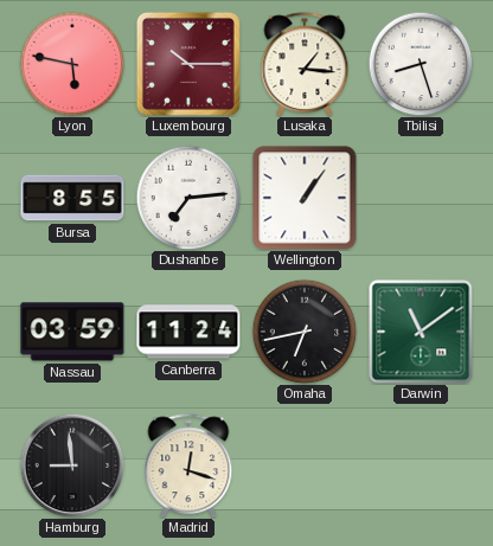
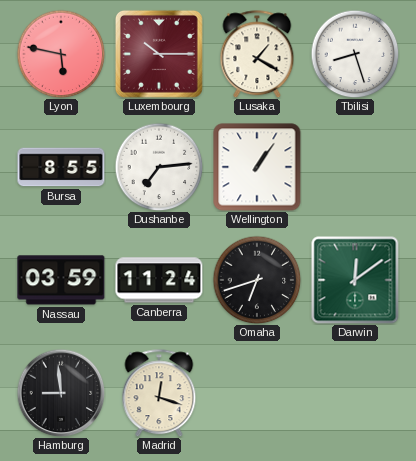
Lusaka: 1:16 -> 1:20
Omaha: 6:43 -> 6:42
Darwin: 11:09 -> 12:09
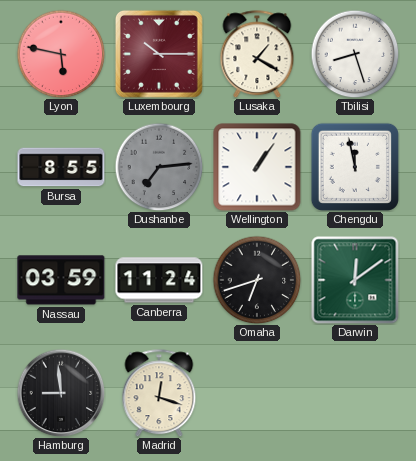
Dushanbe dial: white -> grey
Chengdu: none -> 11:58
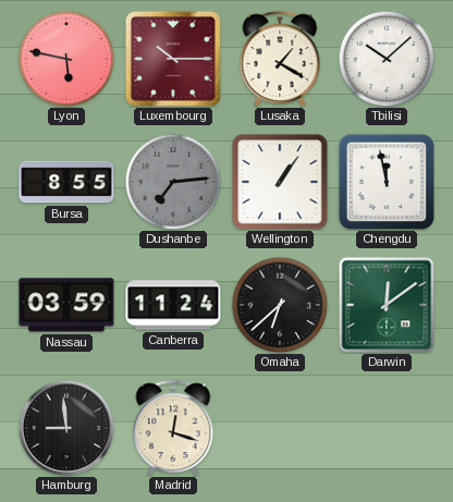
Tbilisi: 8:27 -> 10:08
Omaha: 6:42 -> 6:38
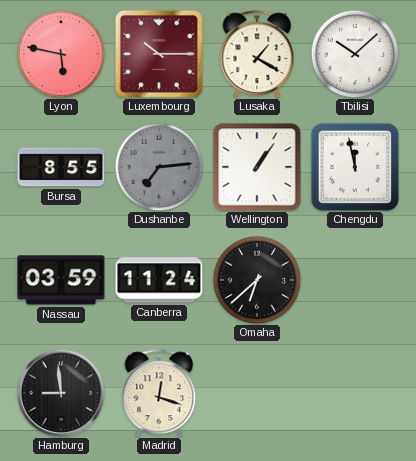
Darwin: 12:09 -> none
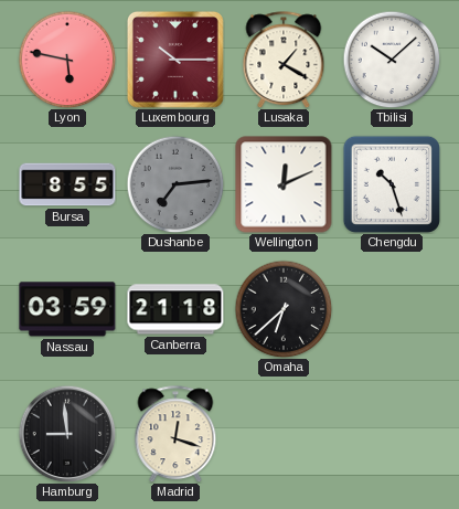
Wellington: 1:06 -> 12:11
Chengdu: 11:58 -> 10:27
Canberra: 11:24 -> 21:18
